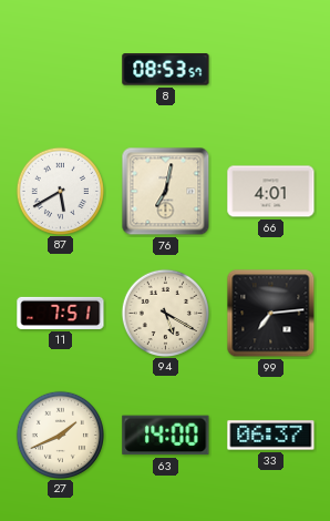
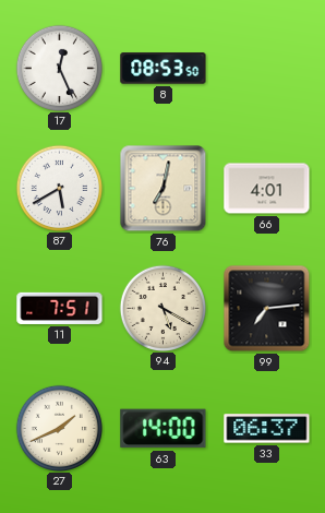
17: none -> 12:26
8: 08:53:57 -> 08:53:50
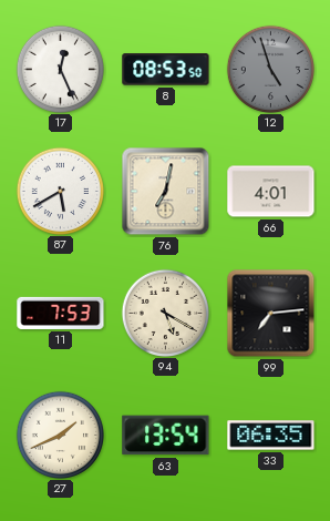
12: none -> 4:57
11: 7:51 -> 7:53
63: 14:00 -> 13:54
33: 06:37 -> 06:35
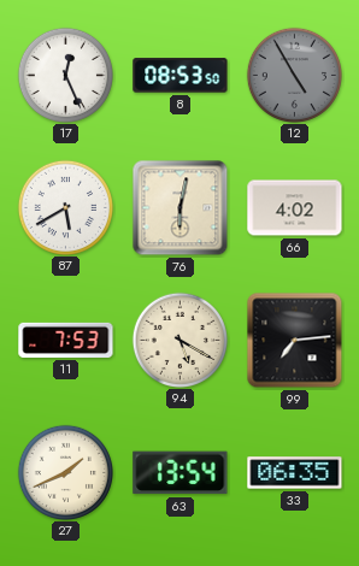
12: 4:57 -> 4:55
76: 7:02 -> 6:02
66: 4:01 -> 4:02
